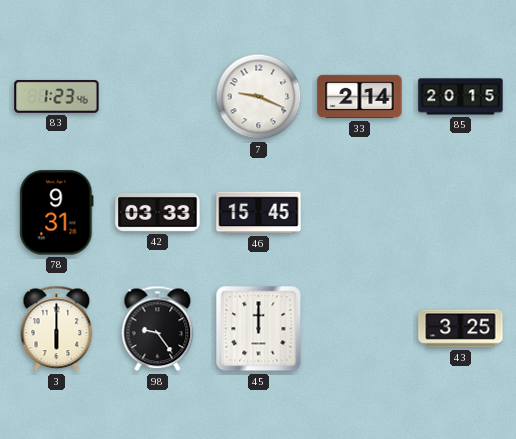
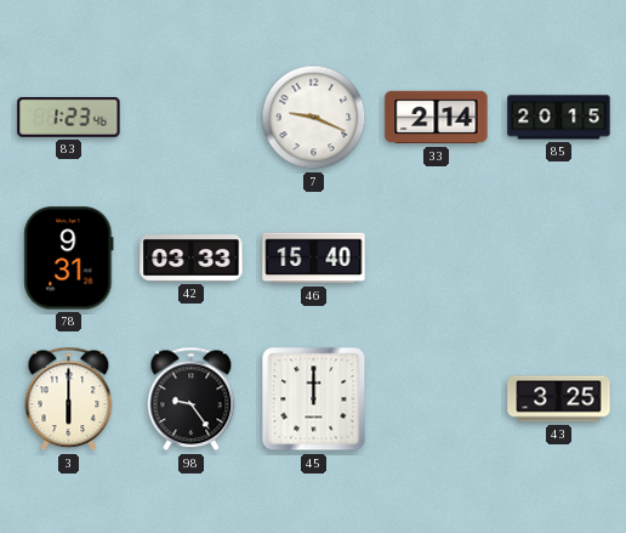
46: 15:45 -> 15:40
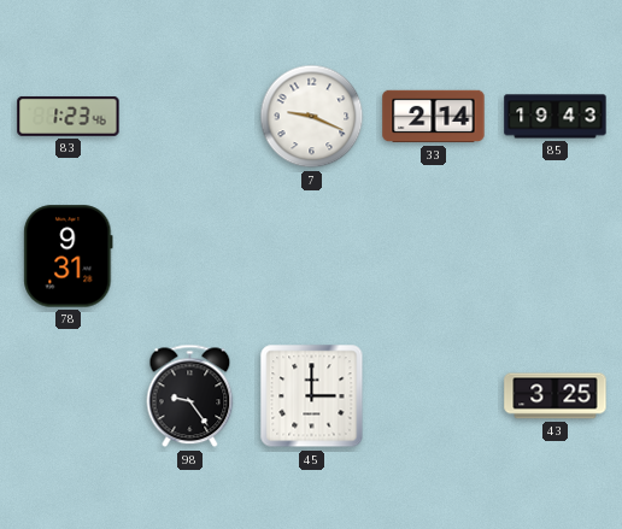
85: 20:15 -> 19:43
42: 03:33 -> none
46: 15:40 -> none
3: 6:00 -> none
45: 12:00 -> 3:00
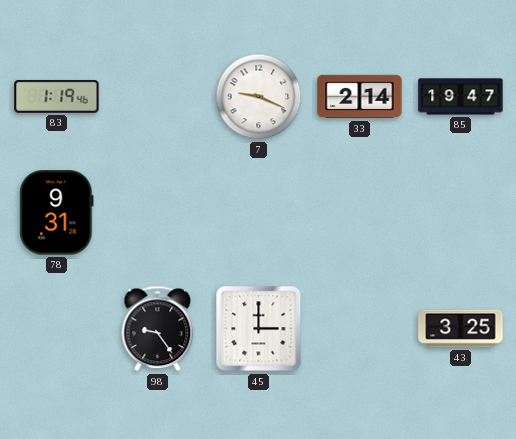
83: 1:23 -> 1:19
85: 19:43 -> 19:47
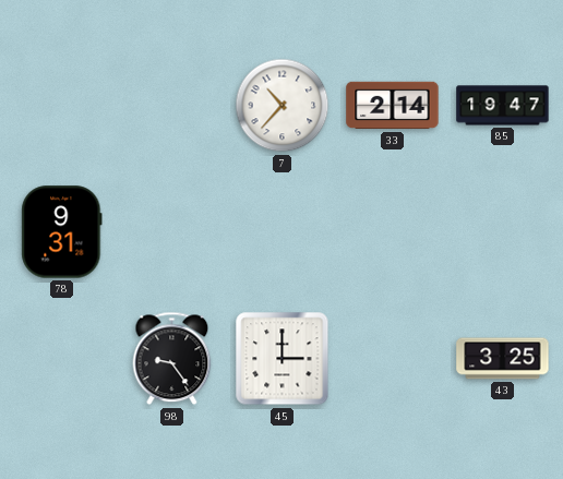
83: 1:19 -> none
7: 9:19 -> 10:37
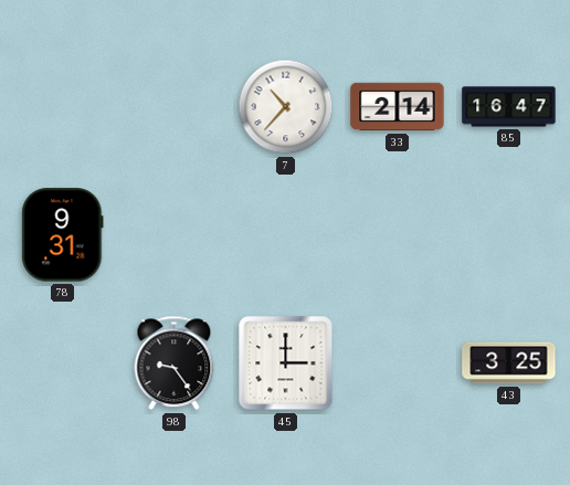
85: 19:47 -> 16:47
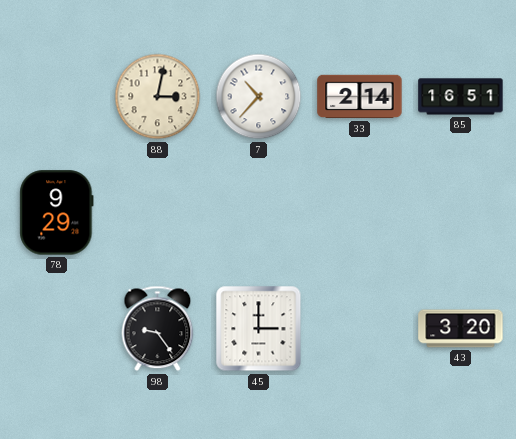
88: none -> 3:02
85: 16:47 -> 16:51
78: 9:31 -> 9:29
43: 3:25 -> 3:20
